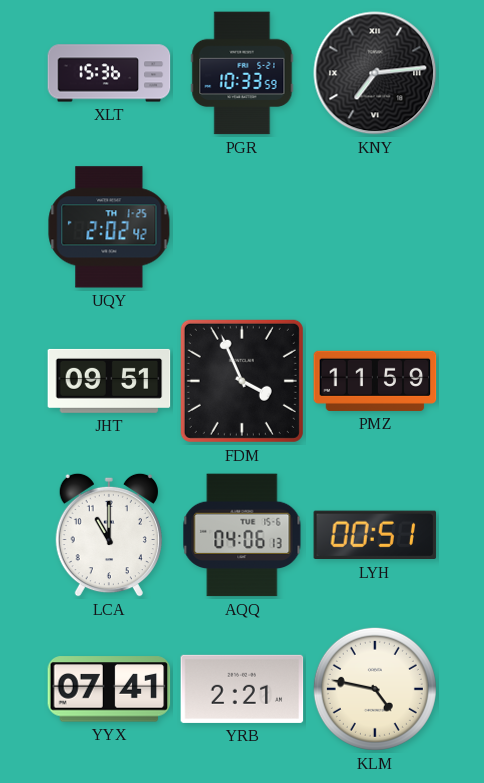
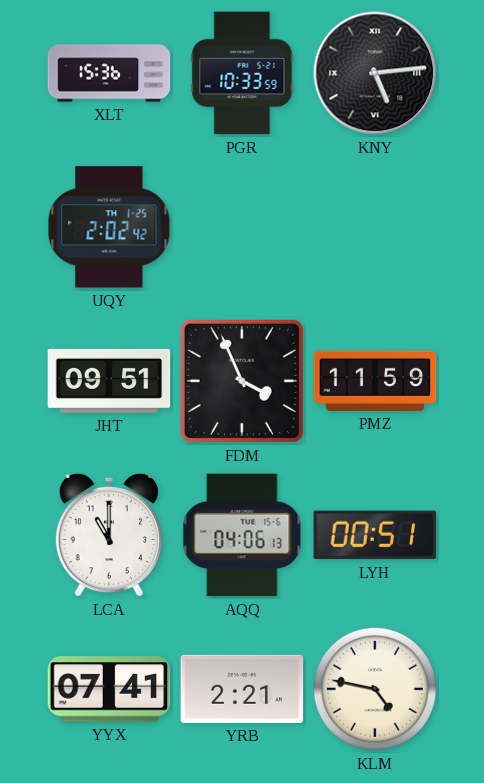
KNY: 7:14 -> 5:14
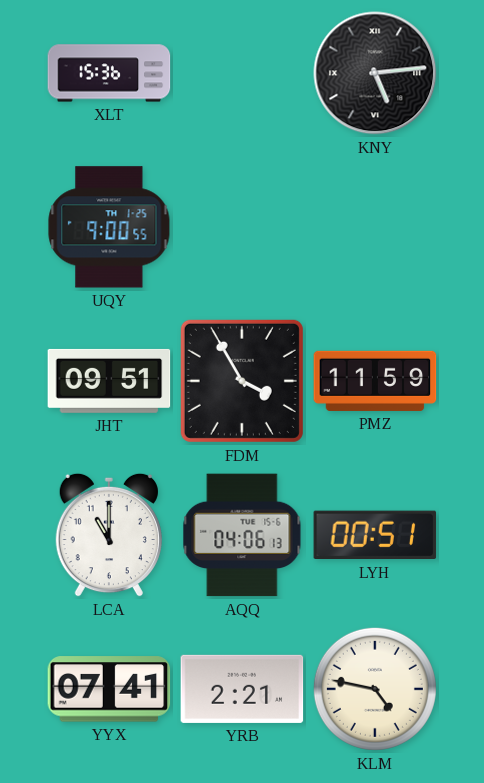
PGR: 10:33 -> none
UQY: 2:02 -> 9:00
FDM: 3:56 -> 3:55
